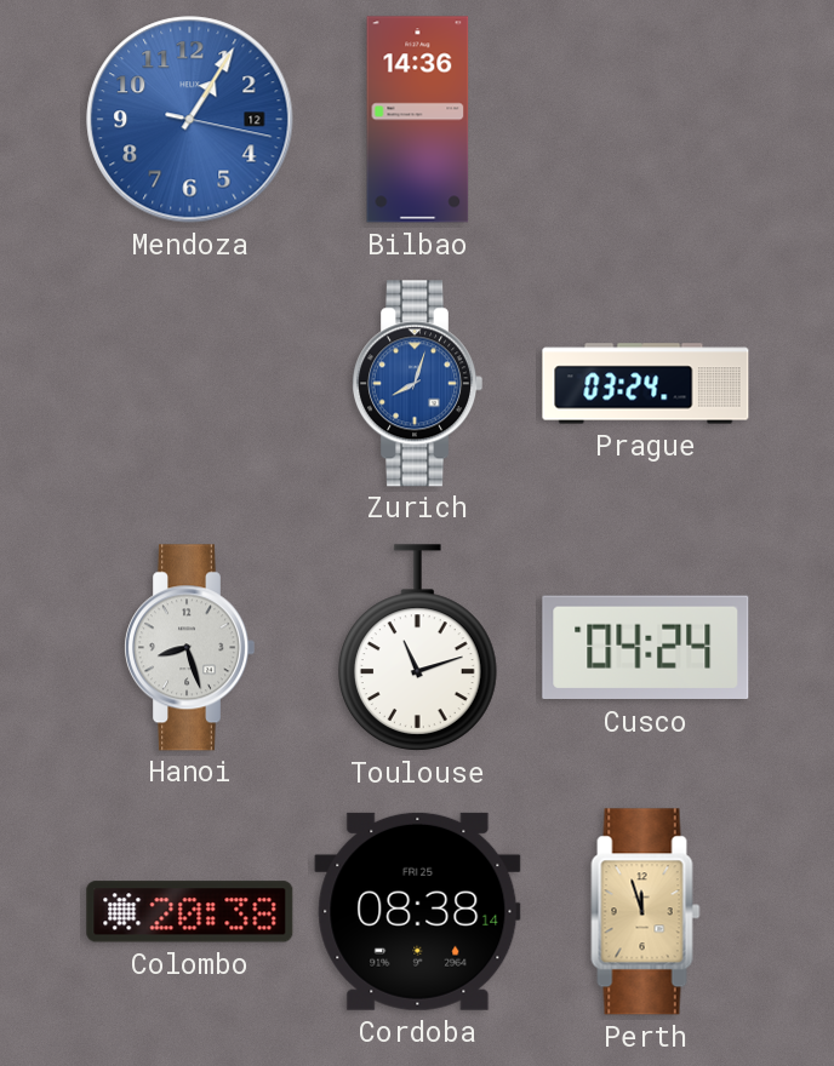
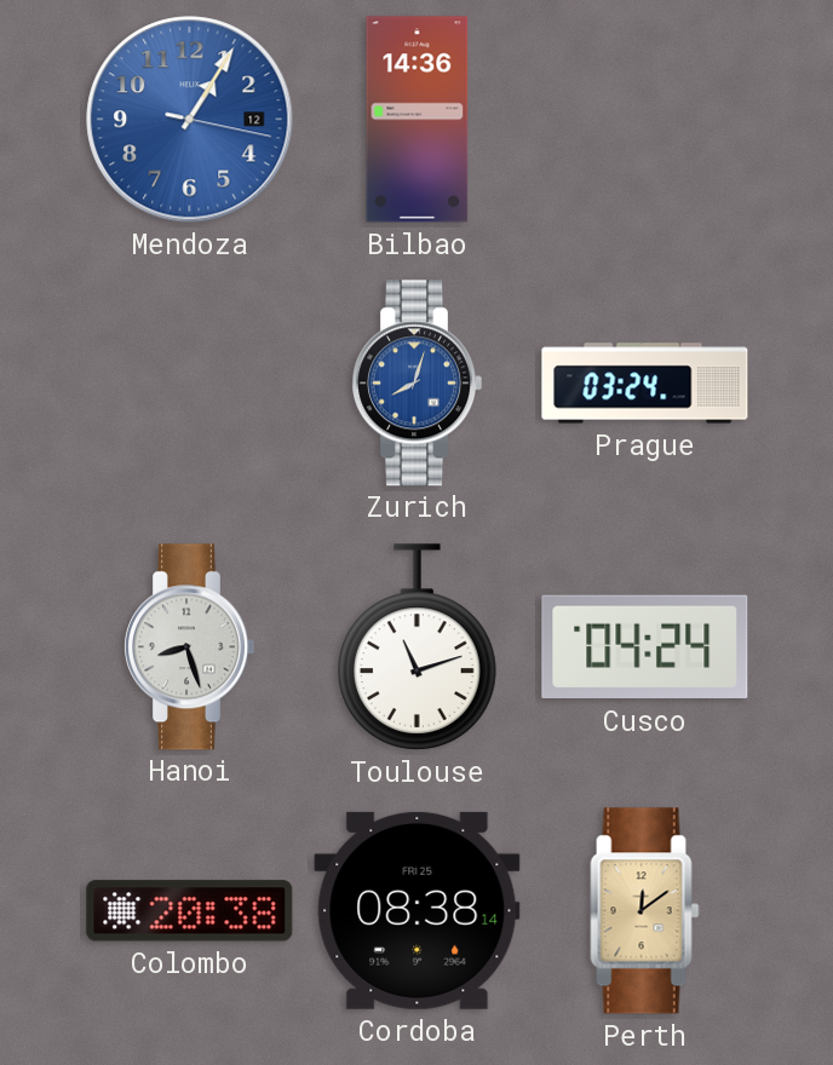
Perth: 11:57 -> 12:09
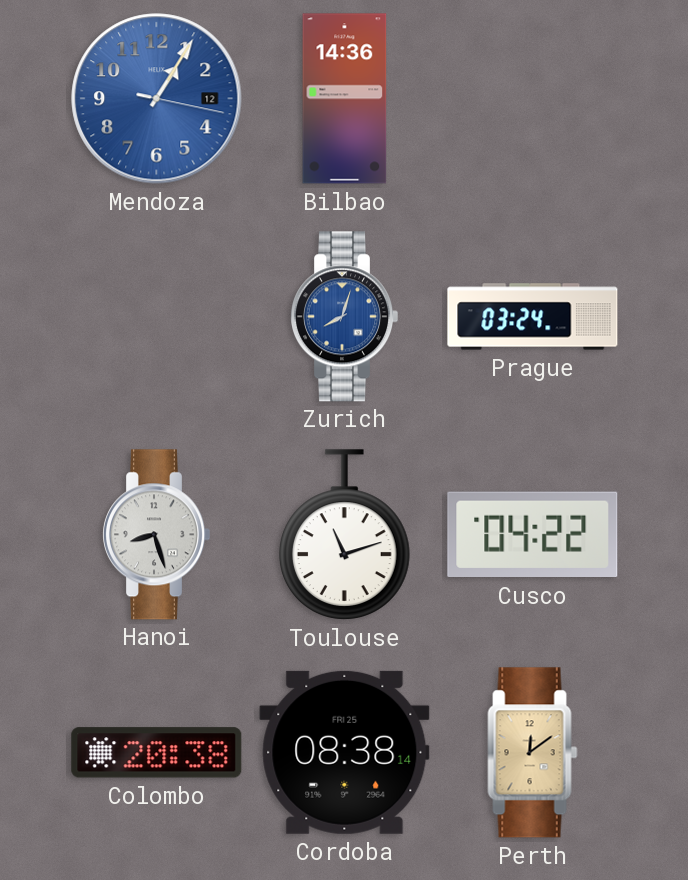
Cusco: 04:24 -> 04:22
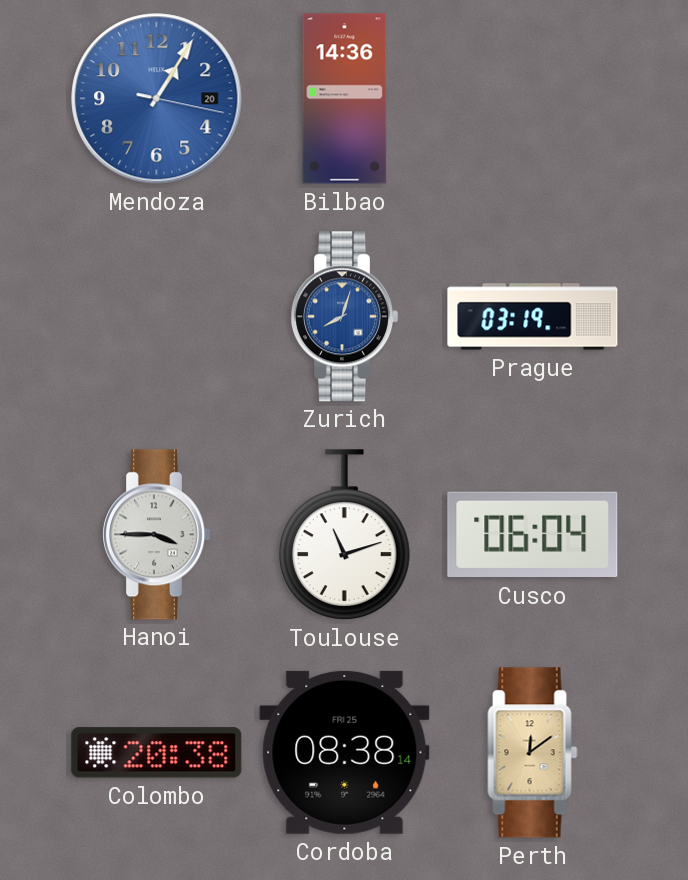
Mendoza date: 12 -> 20
Prague: 03:24 -> 03:19
Hanoi: 8:27 -> 3:45
Cusco: 04:22 -> 06:04
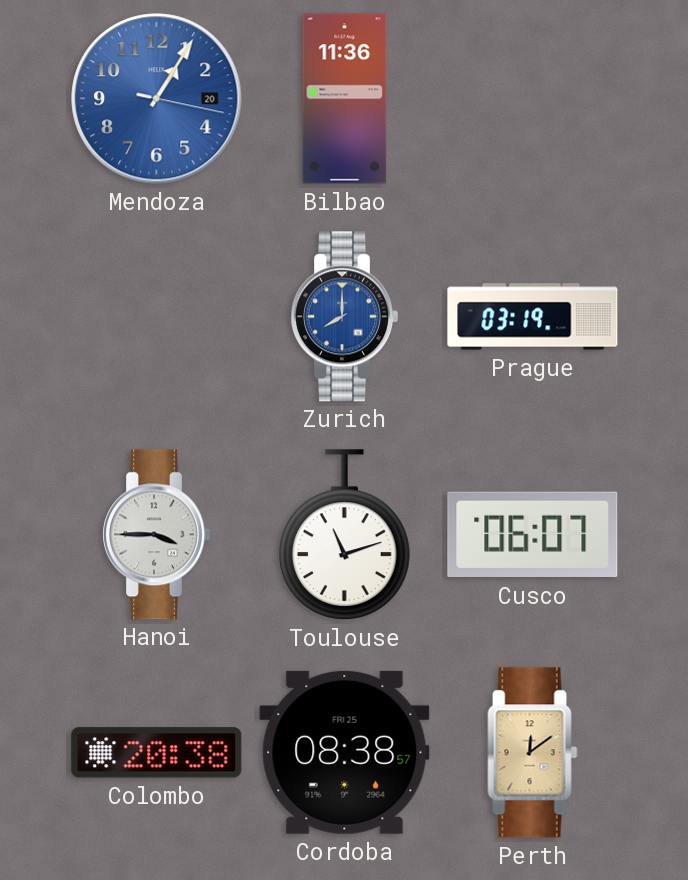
Bilbao: 14:36 -> 11:36
Zurich: 8:03 -> 8:00
Cusco: 06:04 -> 06:07
Cordoba: 08:38:14 -> 08:38:57
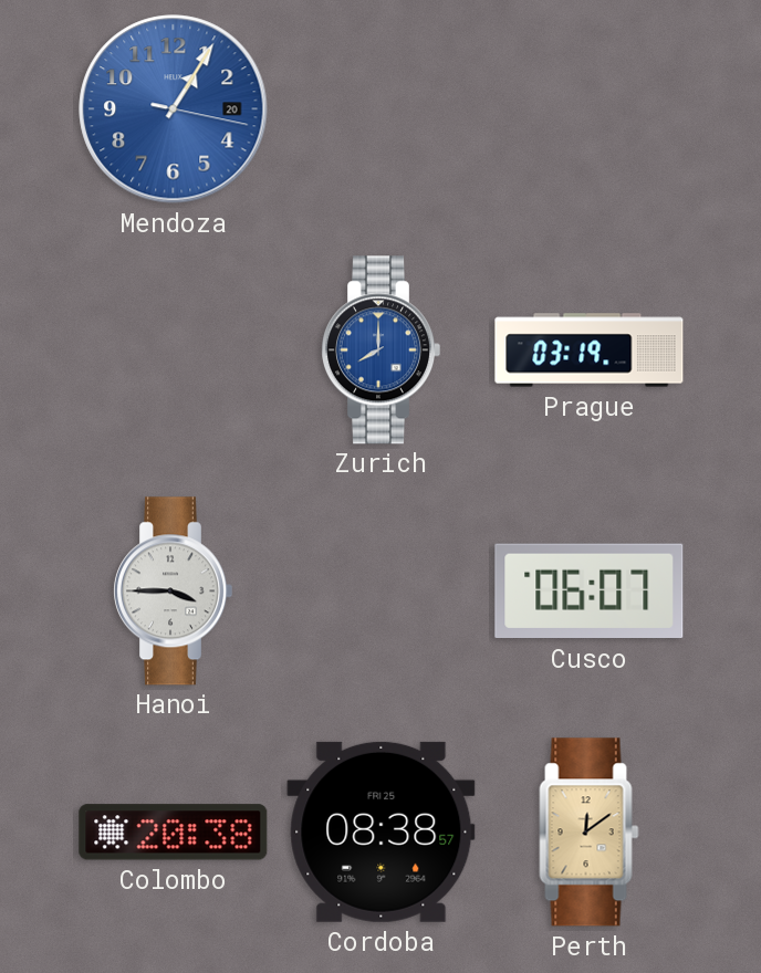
Bilbao: 11:36 -> none
Toulouse: 11:12 -> none
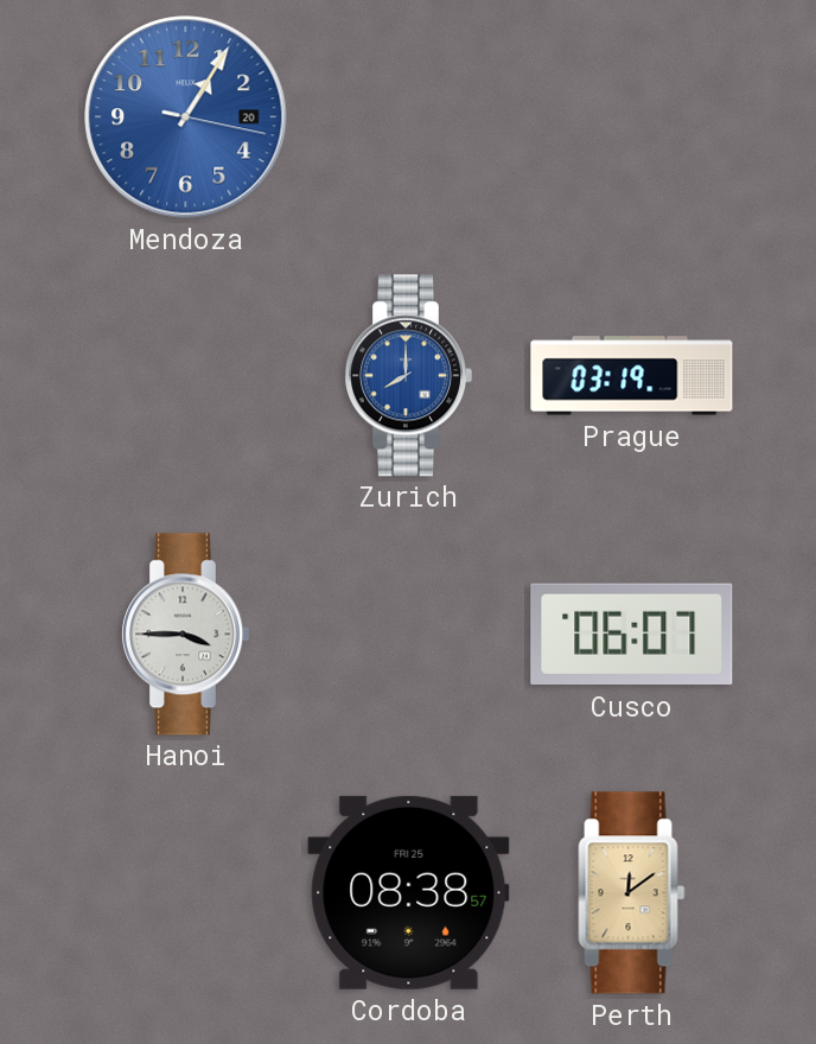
Colombo: 20:38 -> none
